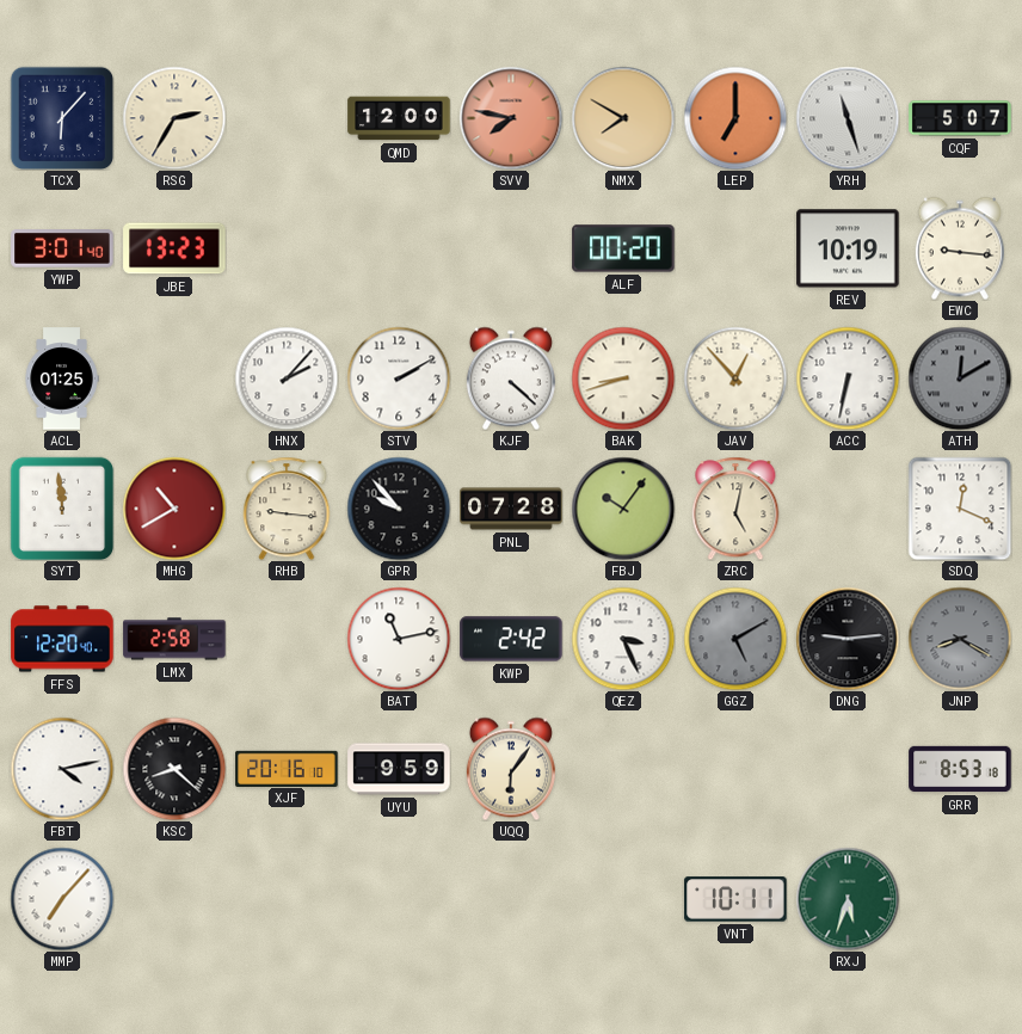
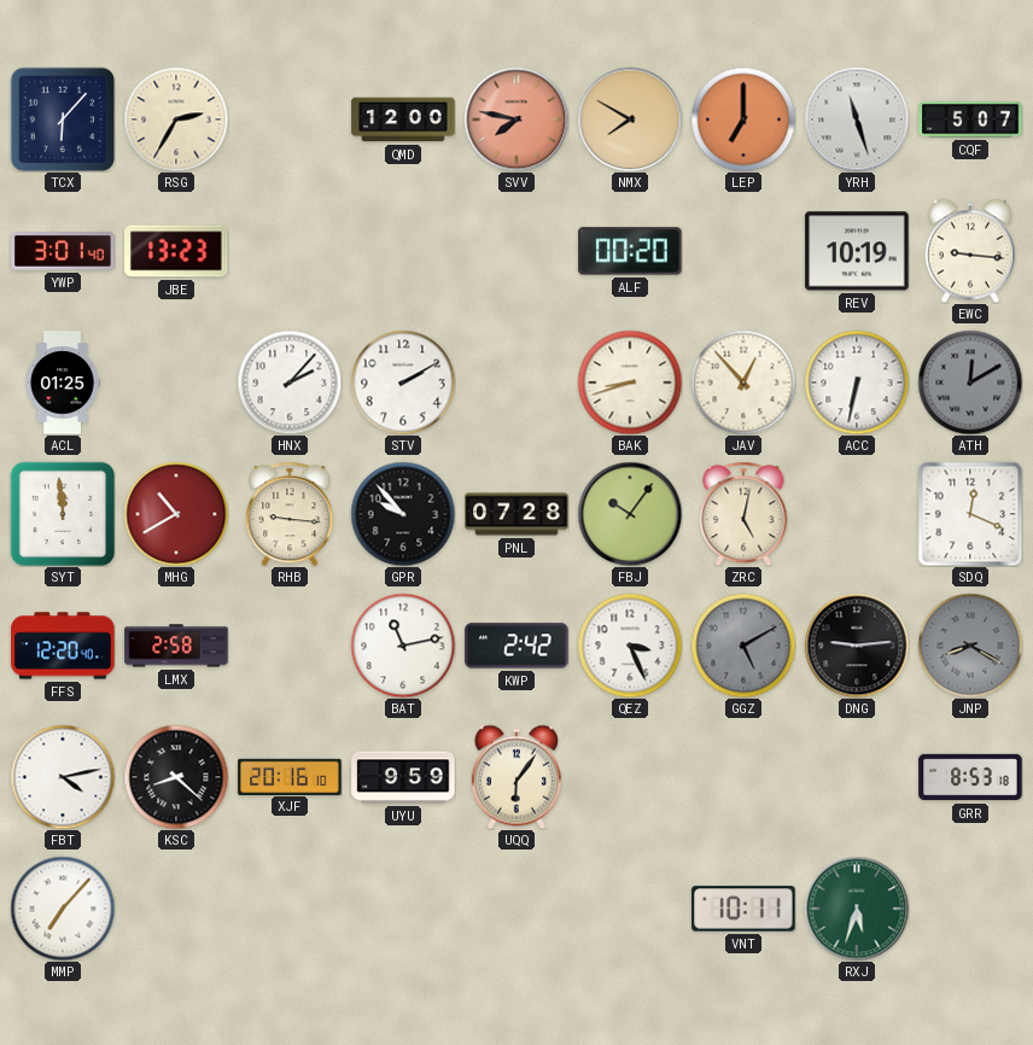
KJF: 4:22 -> none
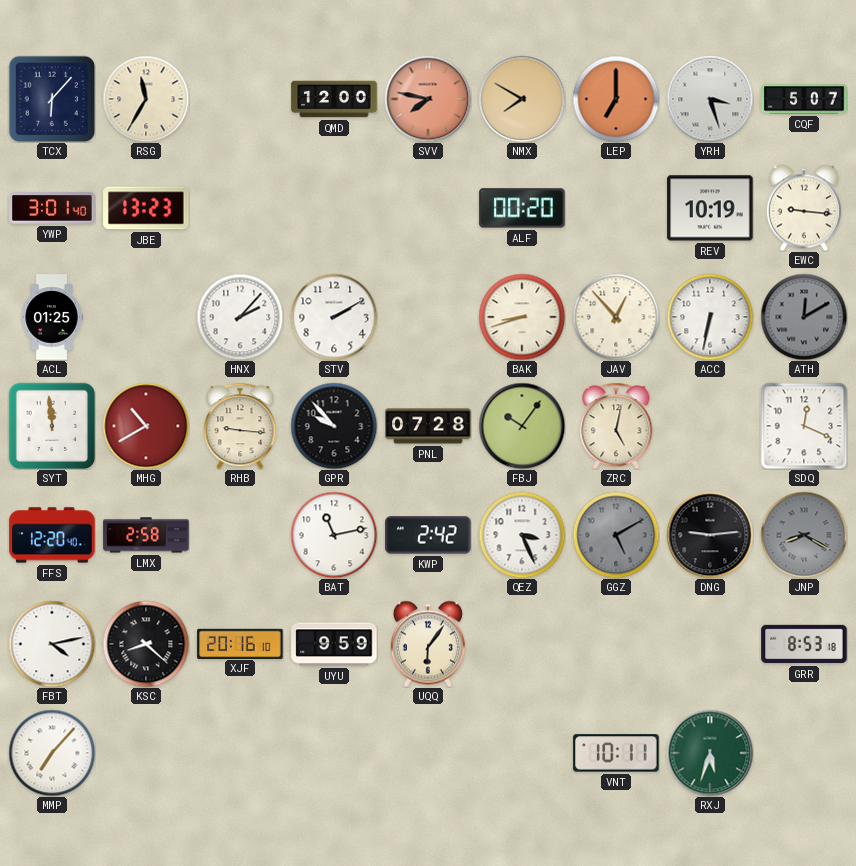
RSG: 2:35 -> 11:35
YRH: 11:27 -> 3:27
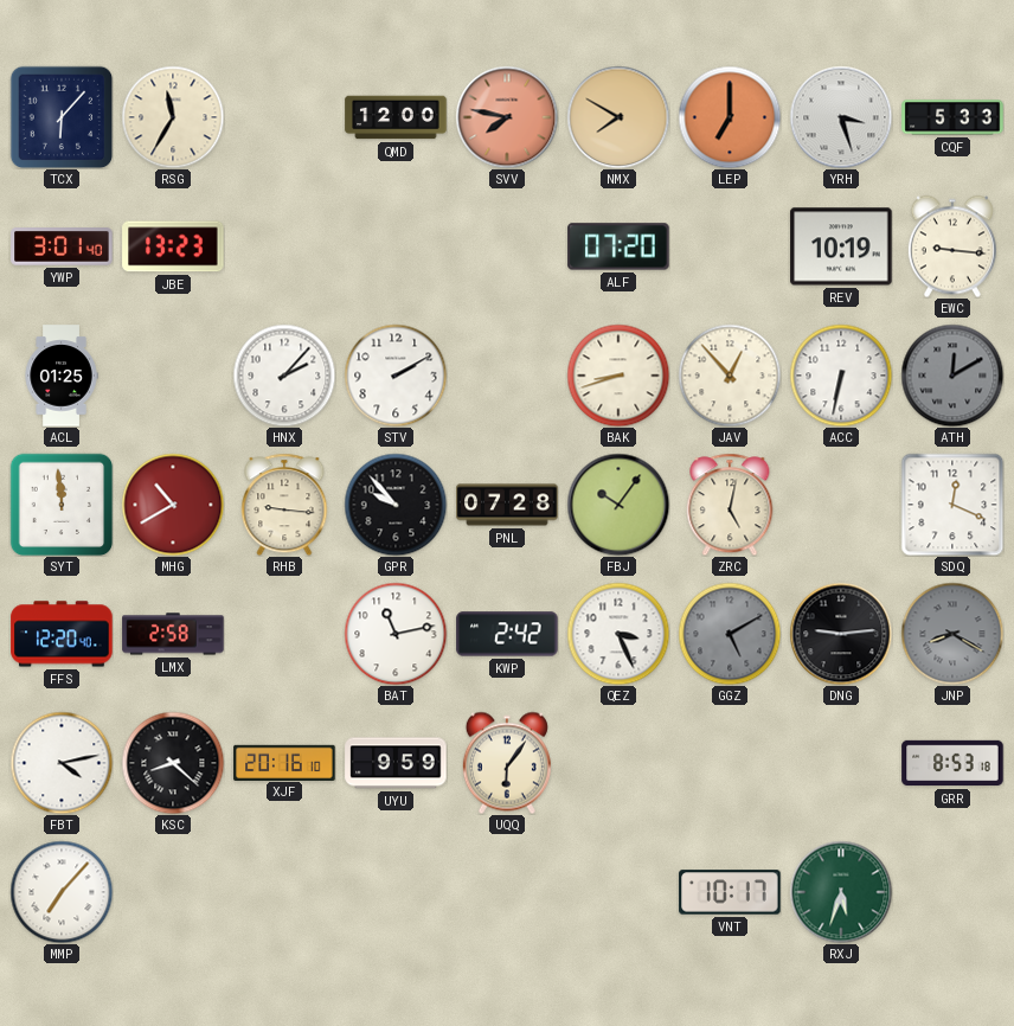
CQF: 5:07 -> 5:33
ALF: 00:20 -> 07:20
VNT: 10:11 -> 10:17
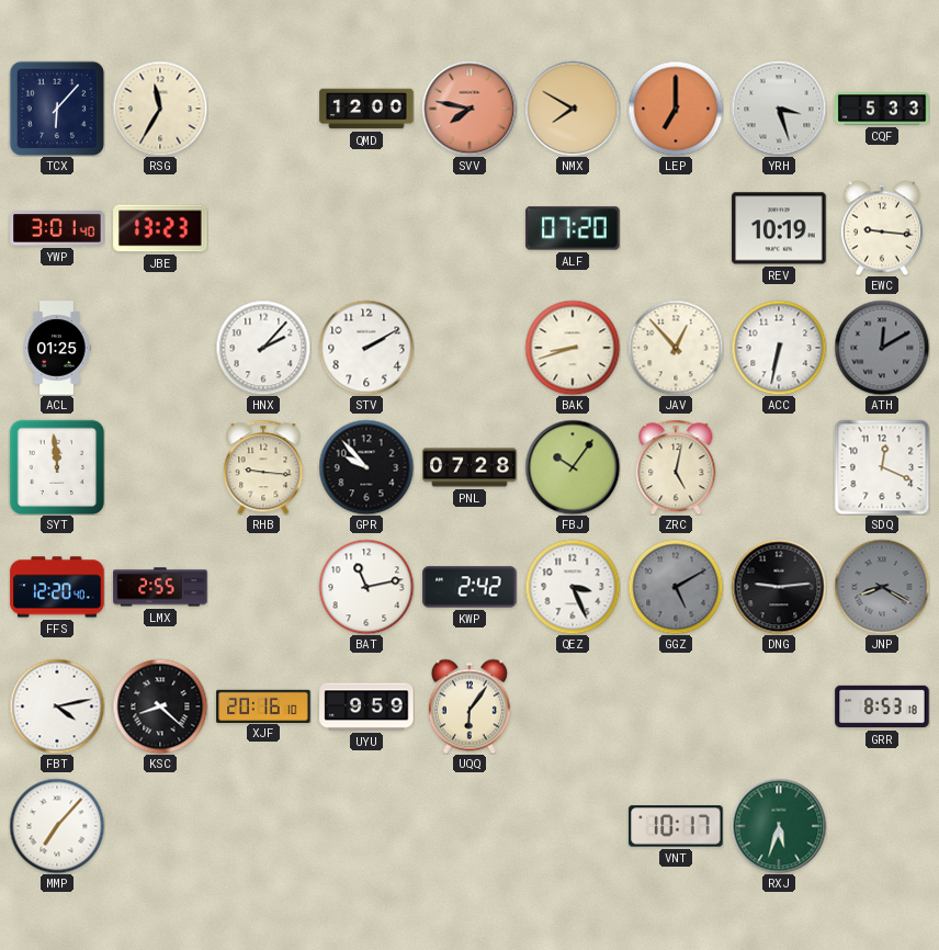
MHG: 10:40 -> none
LMX: 2:58 -> 2:55
